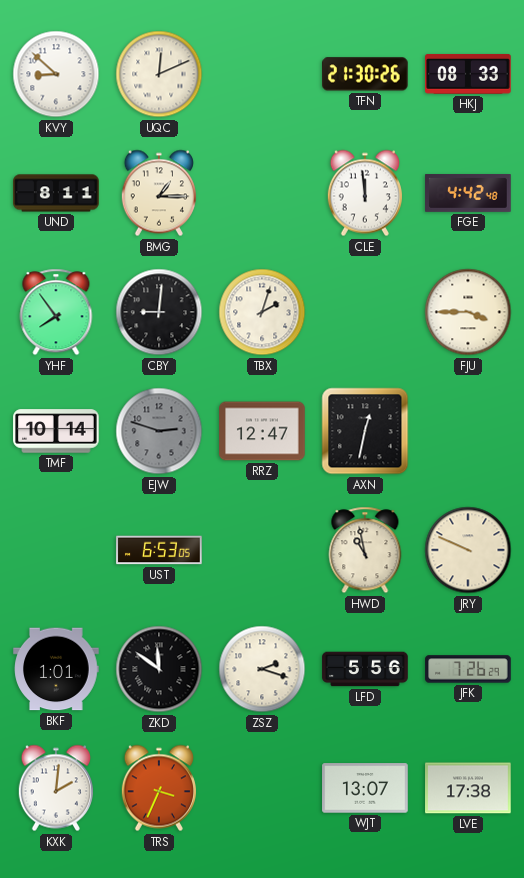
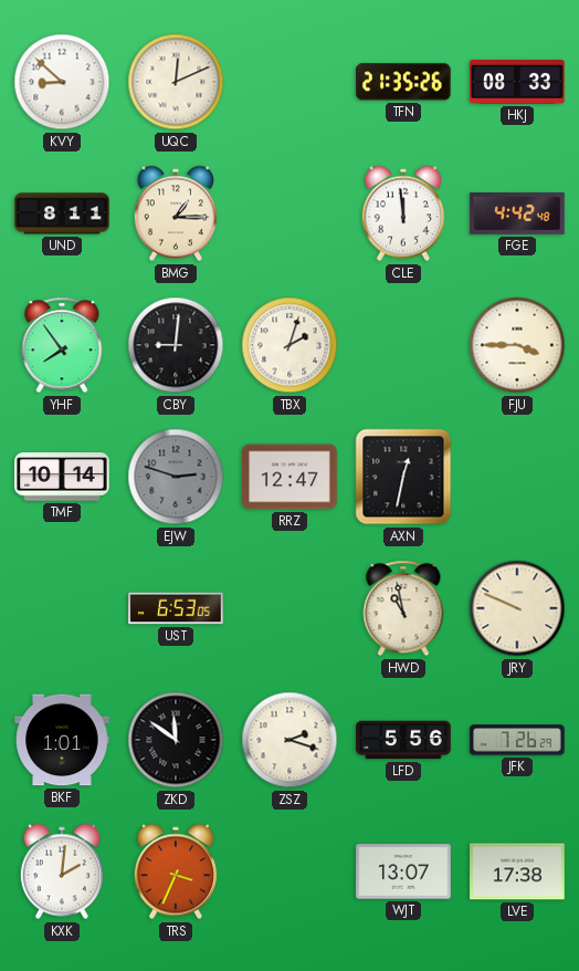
TFN: 21:30 -> 21:35
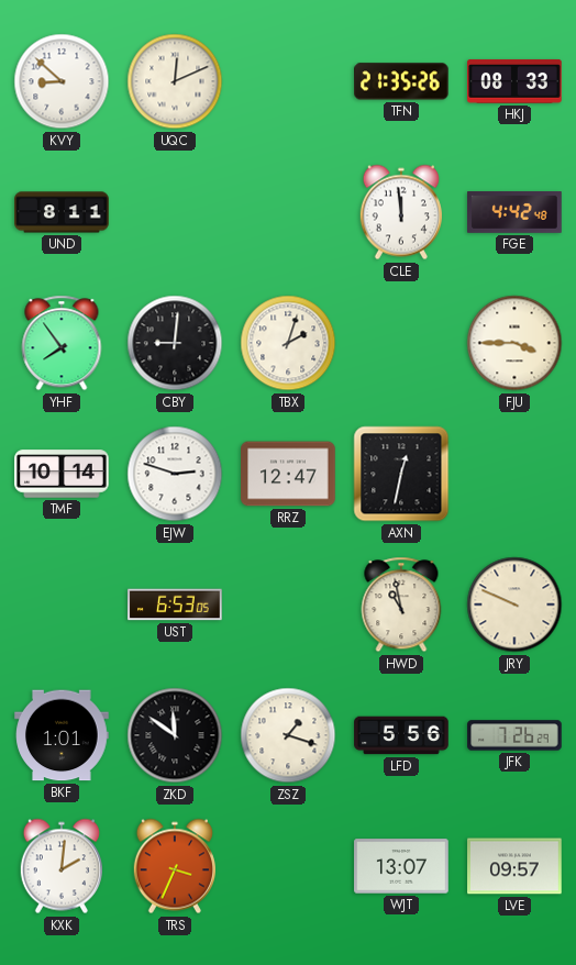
BMG: 1:15 -> none
EJW dial: grey -> white
ZSZ: 2:18 -> 1:18
LVE: 17:38 -> 09:57
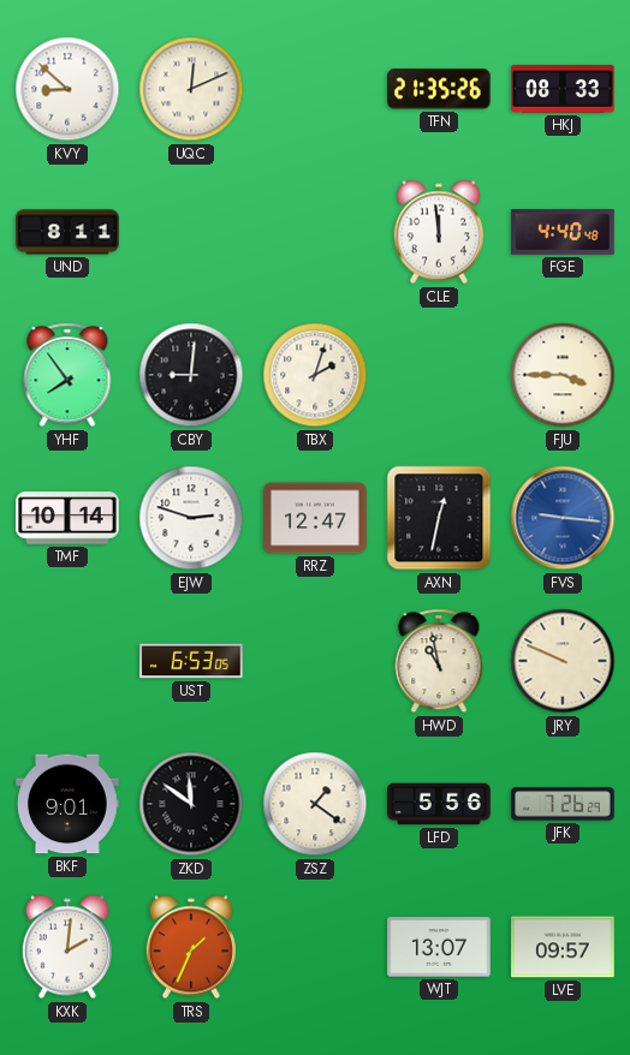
FGE: 4:42 -> 4:40
FVS: none -> 9:16
BKF: 1:01 -> 9:01
ZSZ: 1:18 -> 1:21
TRS: 3:34 -> 1:34
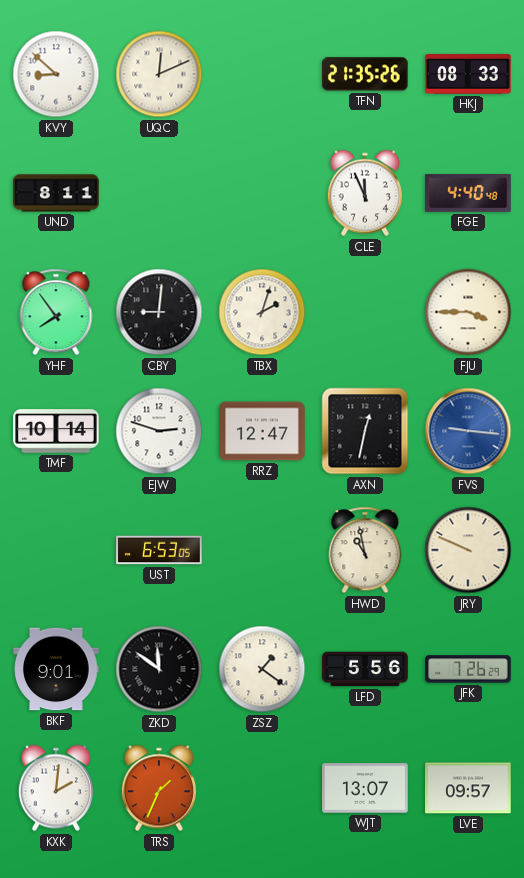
CLE: 11:59 -> 11:56
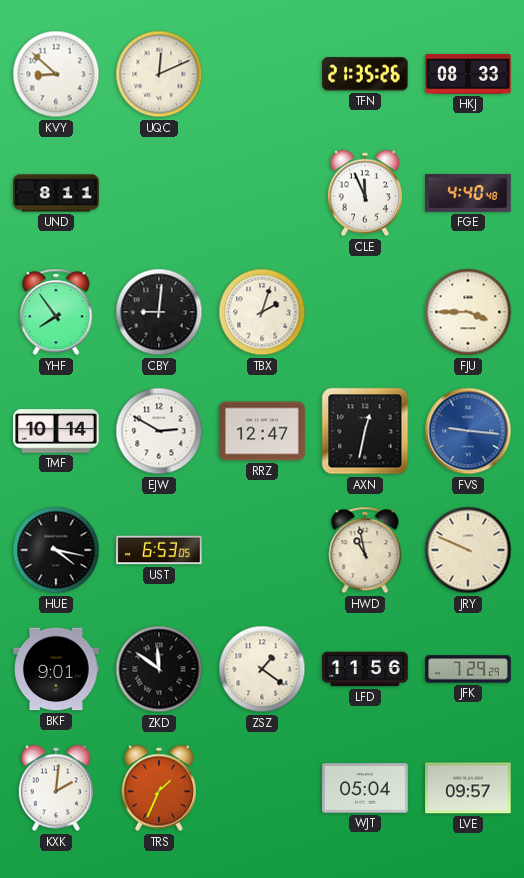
EJW: 2:48 -> 2:50
HUE: none -> 4:17
LFD: 5:56 -> 11:56
JFK: 7:26 -> 7:29
WJT: 13:07 -> 05:04
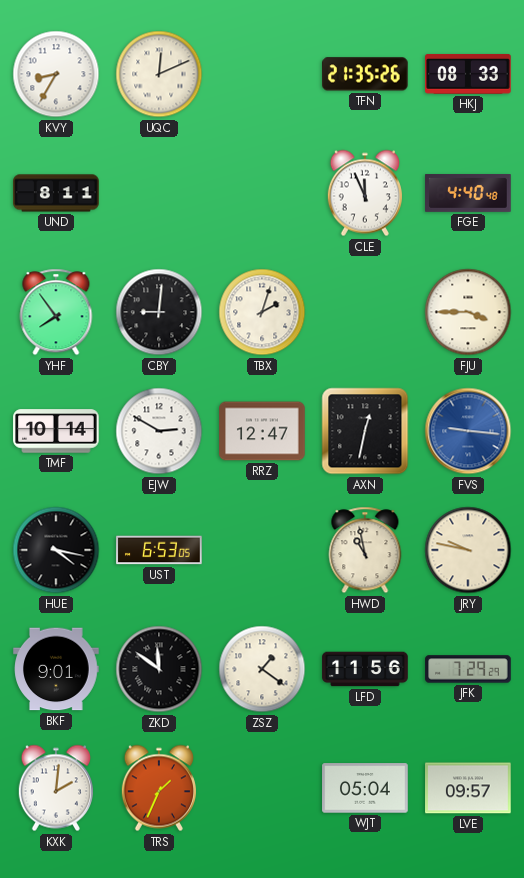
KVY: 8:52 -> 8:35
JRY: 9:49 -> 9:47
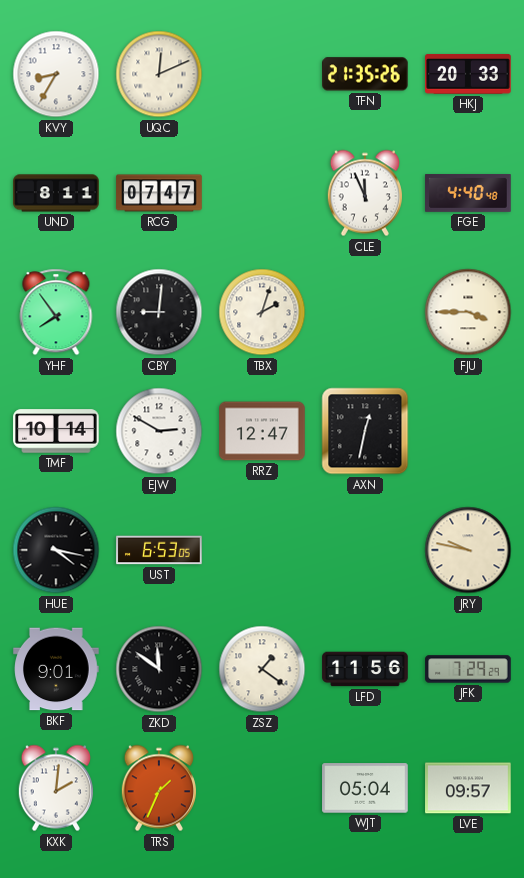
HKJ: 08:33 -> 20:33
RCG: none -> 07:47
FVS: 9:16 -> none
HWD: 10:58 -> none
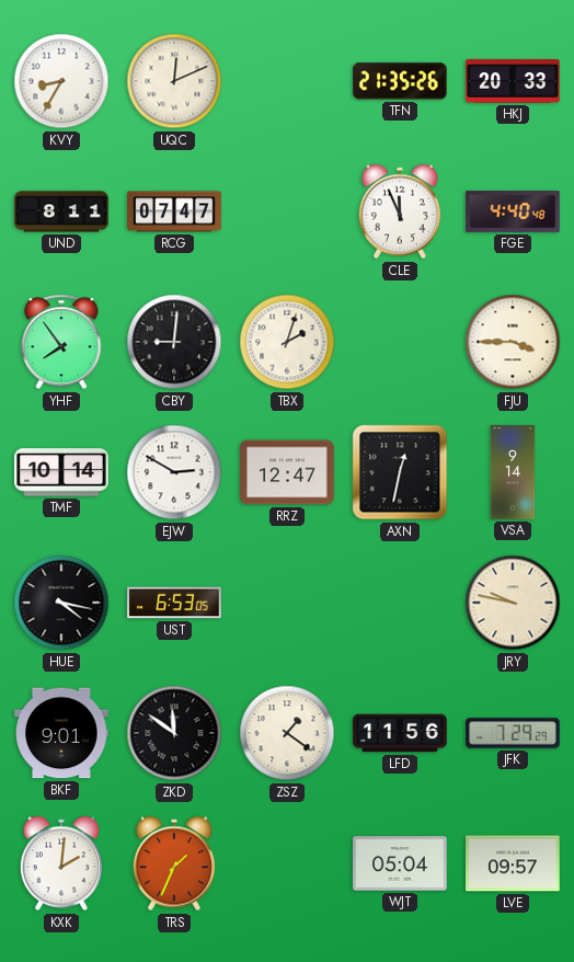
VSA: none -> 9:14
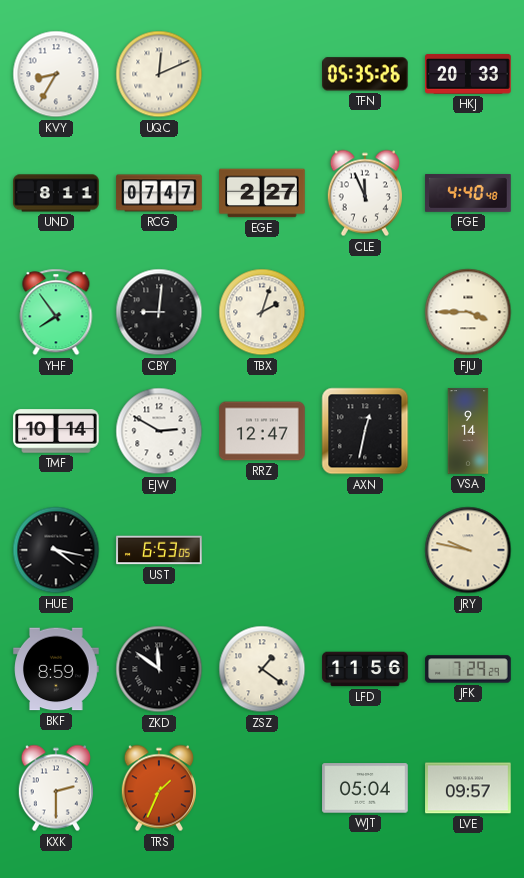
TFN: 21:35 -> 05:35
EGE: none -> 2:27
BKF: 9:01 -> 8:59
KXK: 2:01 -> 2:30
